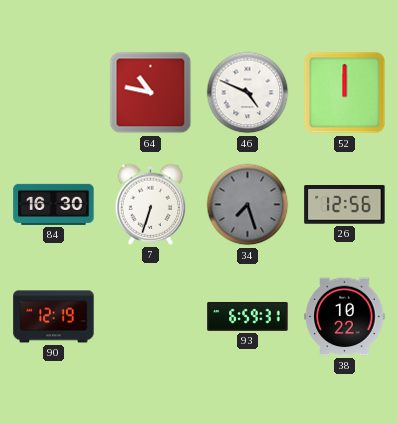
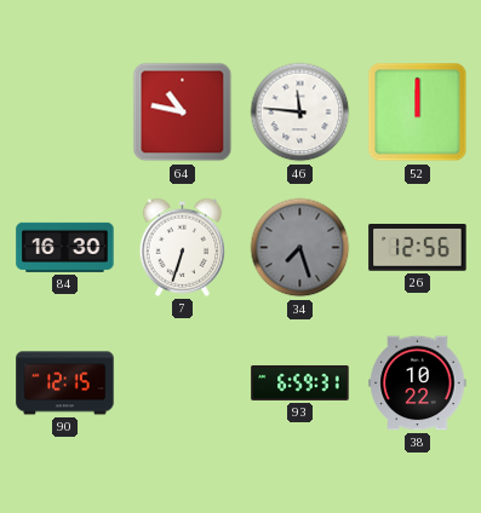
46: 4:49 -> 11:46
90: 12:19 -> 12:15
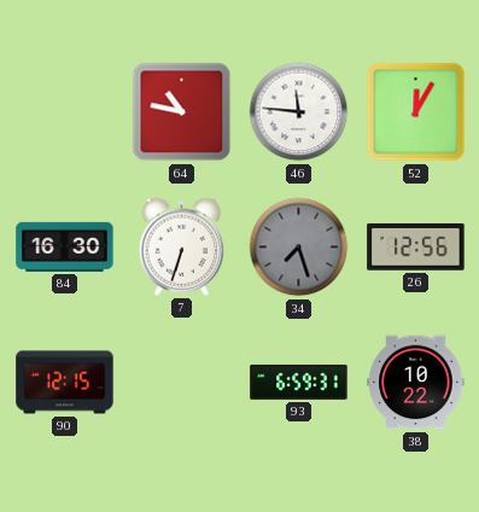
52: 12:00 -> 12:05
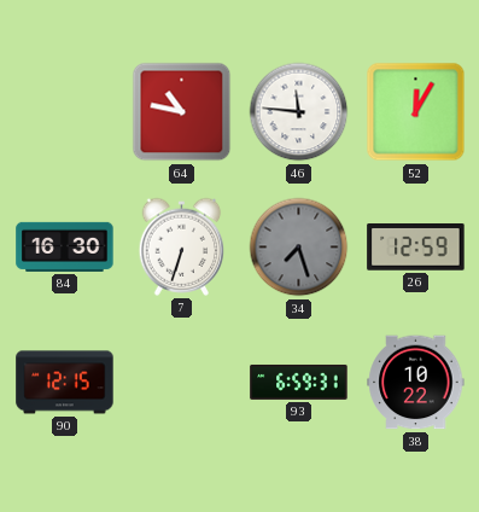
26: 12:56 -> 12:59
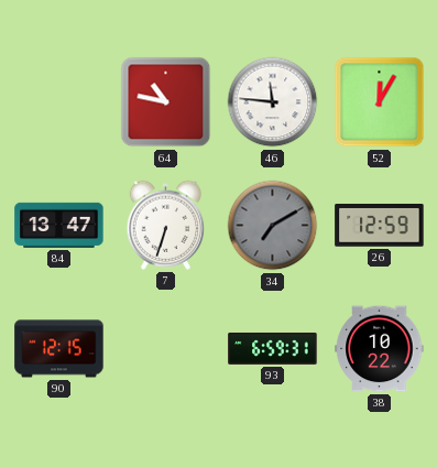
84: 16:30 -> 13:47
34: 7:27 -> 7:10
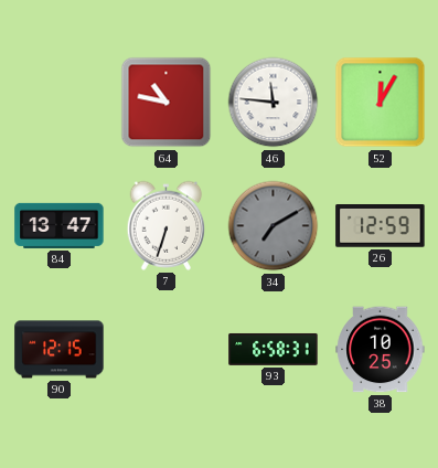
93: 6:59 -> 6:58
38: 10:22 -> 10:25
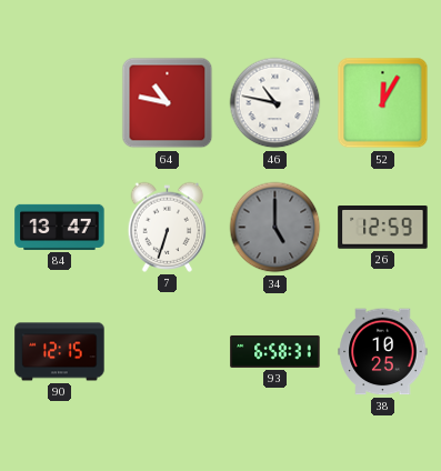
46: 11:46 -> 10:47
34: 7:10 -> 5:00
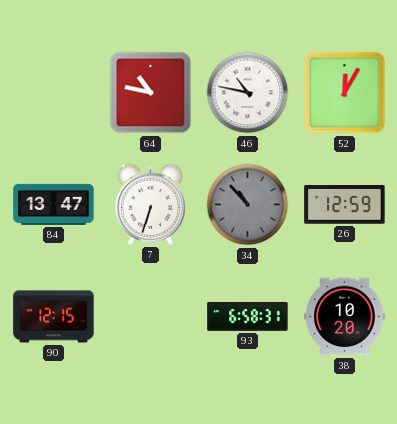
34: 5:00 -> 10:53
38: 10:25 -> 10:20
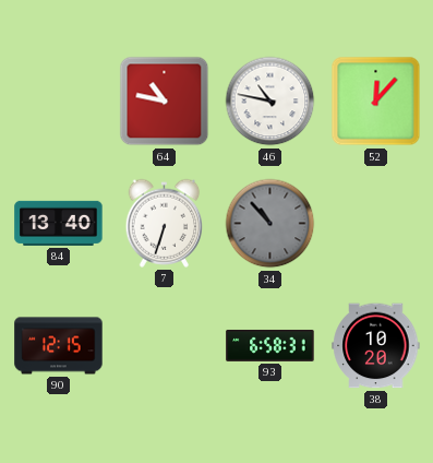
52: 12:05 -> 12:07
84: 13:47 -> 13:40
26: 12:59 -> none
